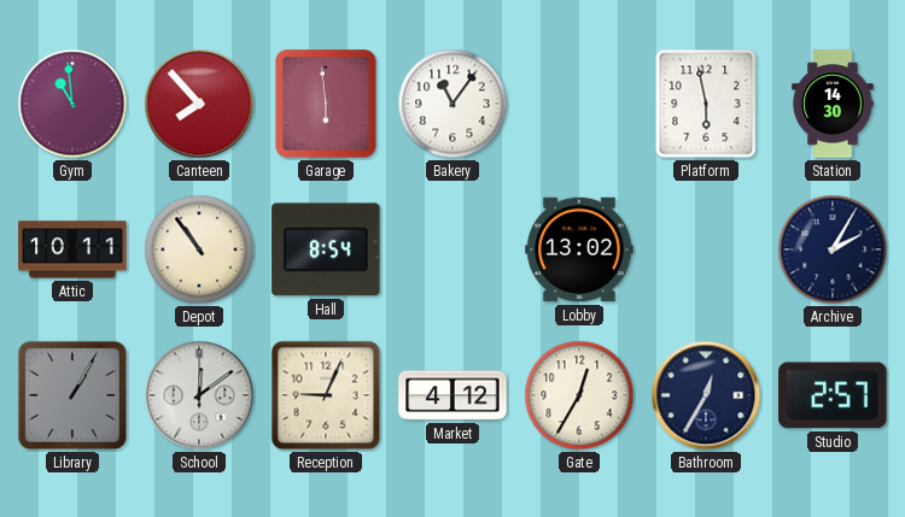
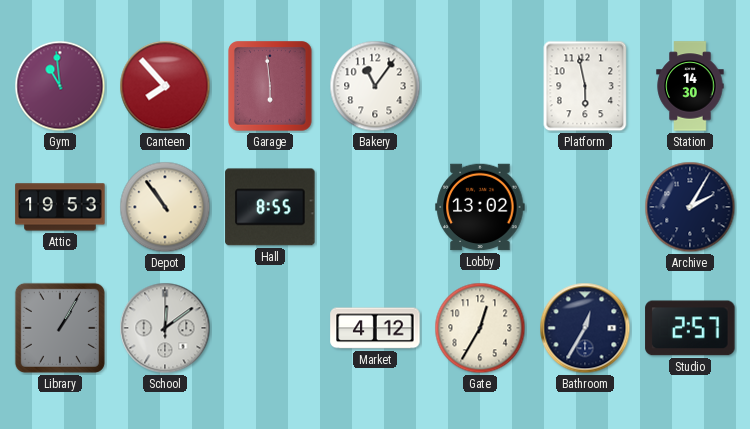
Attic: 10:11 -> 19:53
Hall: 8:54 -> 8:55
Reception: 9:04 -> none
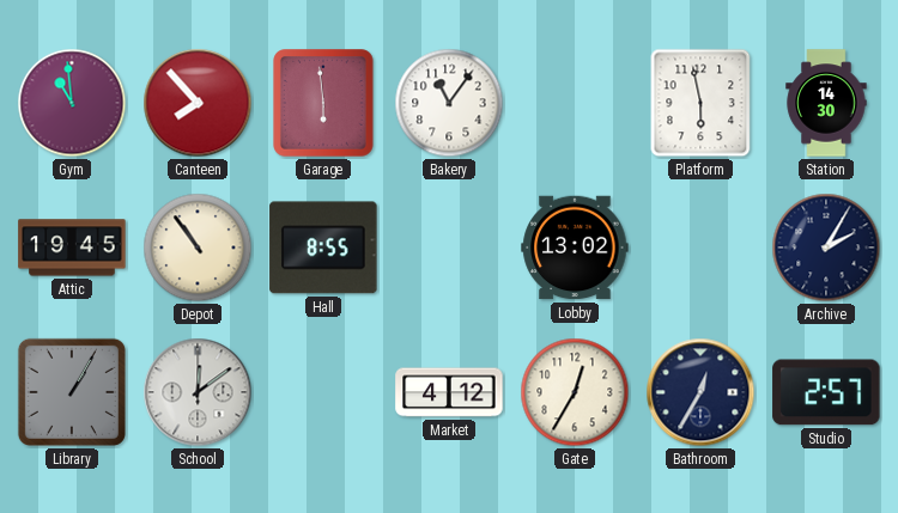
Attic: 19:53 -> 19:45
